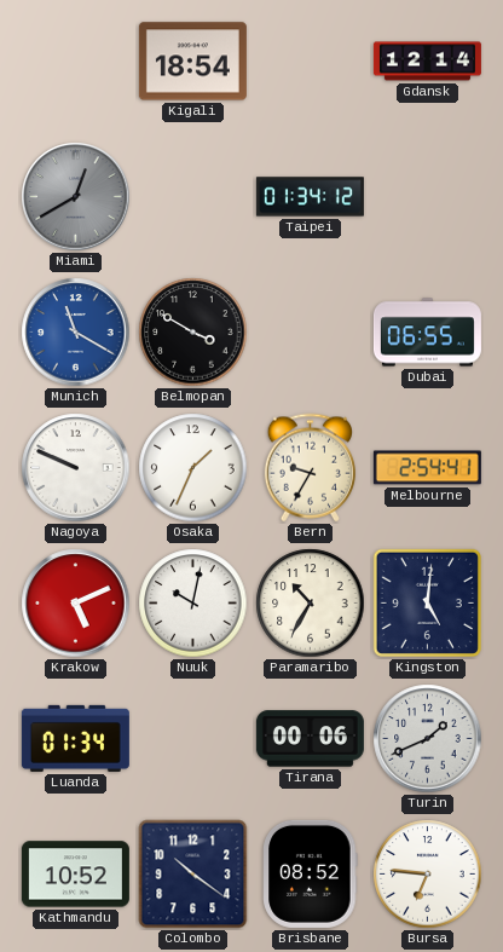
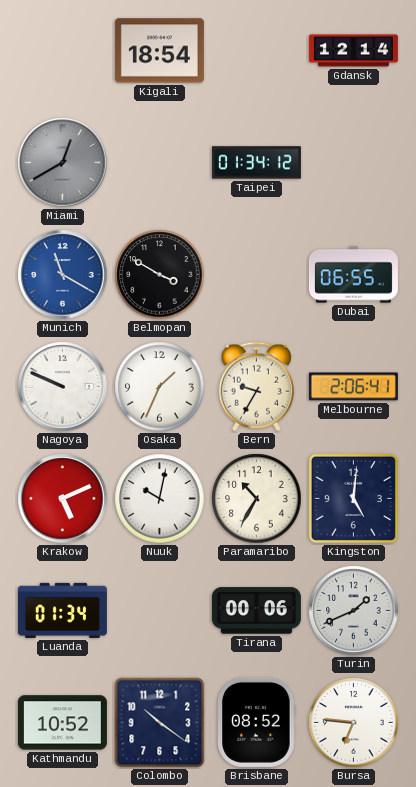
Melbourne: 2:54 -> 2:06
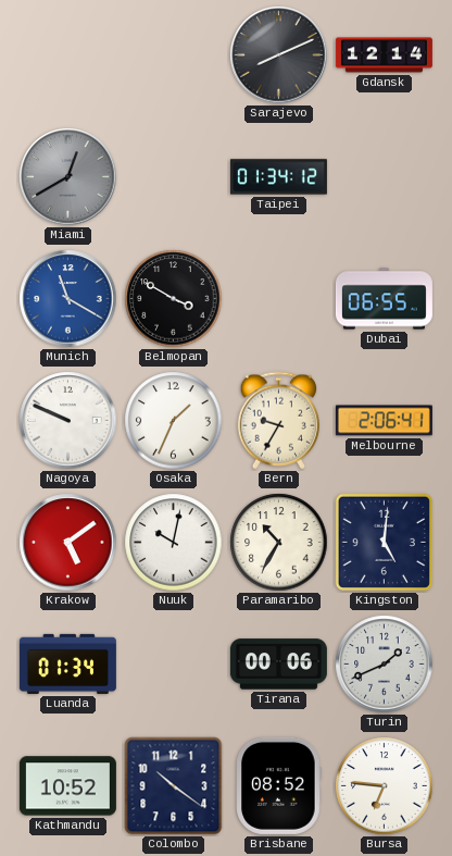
Kigali: 18:54 -> none
Sarajevo: none -> 8:11
Krakow: 5:11 -> 5:09
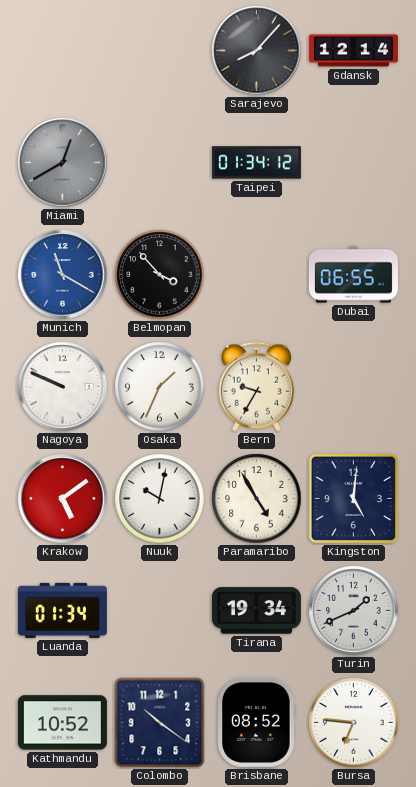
Sarajevo: 8:11 -> 8:07
Belmopan: 3:50 -> 3:53
Melbourne: 2:06 -> none
Paramaribo: 10:35 -> 4:55
Tirana: 00:06 -> 19:34
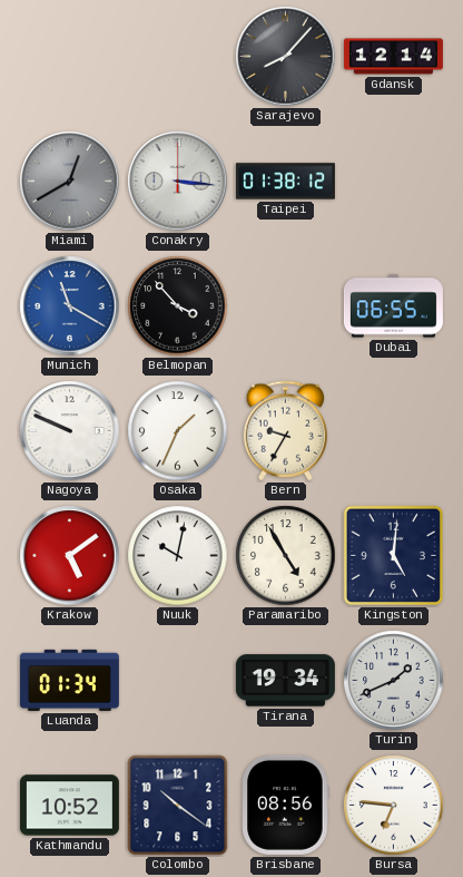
Conakry: none -> 3:16
Taipei: 01:34 -> 01:38
Brisbane: 08:52 -> 08:56
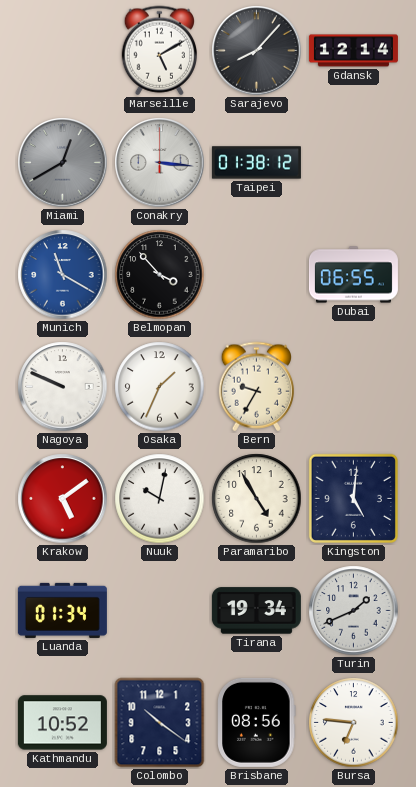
Marseille: none -> 5:10
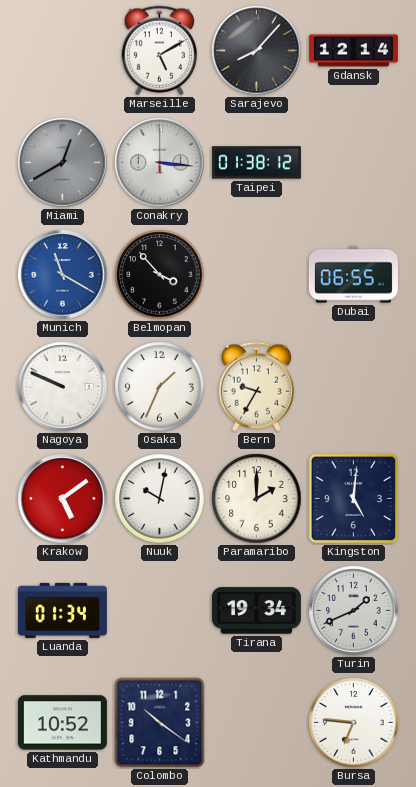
Paramaribo: 4:55 -> 2:00
Brisbane: 08:56 -> none
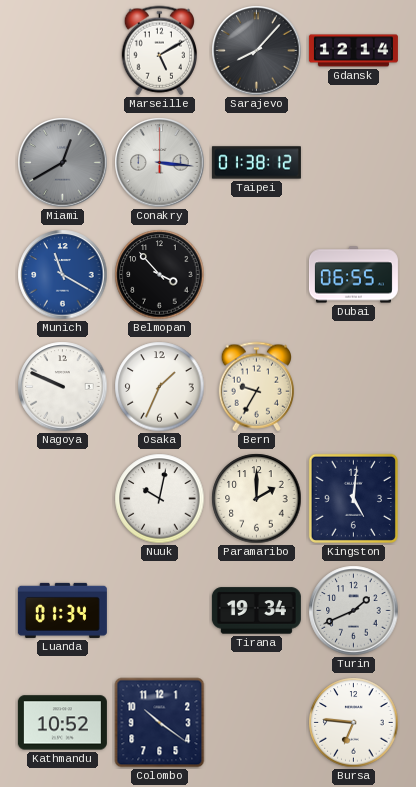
Krakow: 5:09 -> none
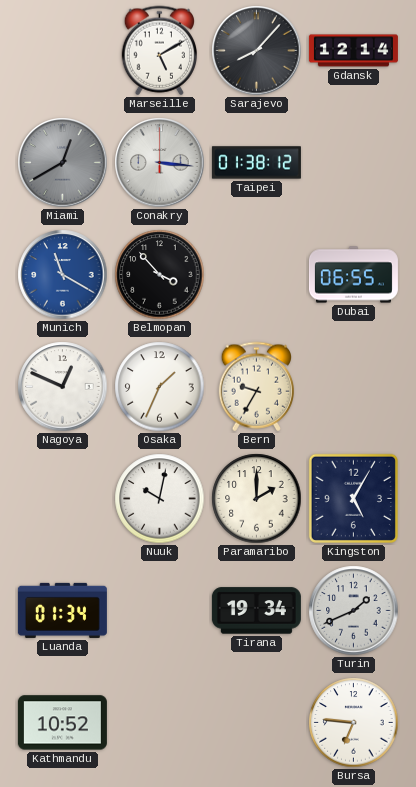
Nagoya: 9:49 -> 12:49
Kingston: 5:01 -> 5:05
Colombo: 10:21 -> none
